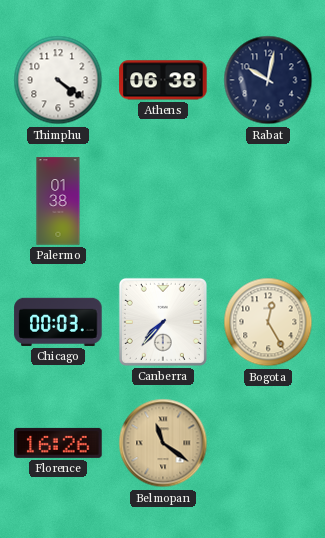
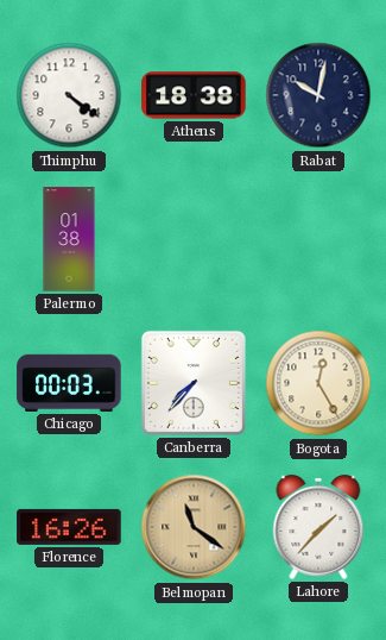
Athens: 06:38 -> 18:38
Lahore: none -> 1:37
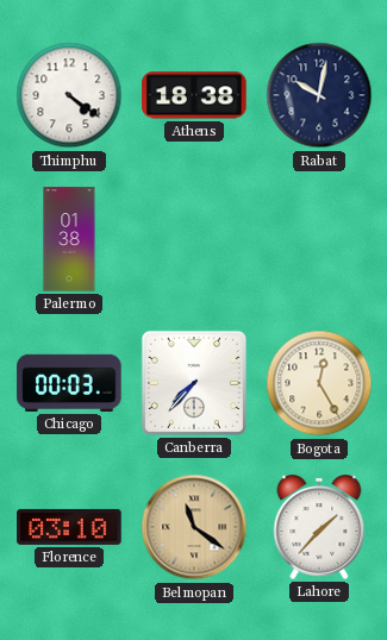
Florence: 16:26 -> 03:10
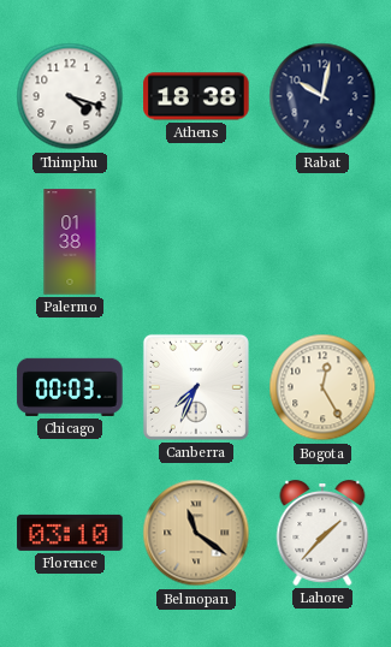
Thimphu: 4:21 -> 4:18
Canberra: 7:37 -> 7:34
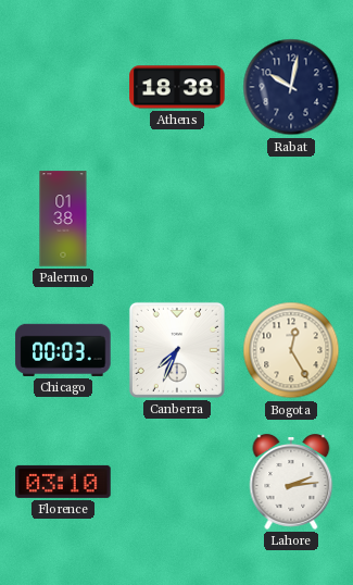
Thimphu: 4:18 -> none
Belmopan: 11:21 -> none
Lahore: 1:37 -> 2:14
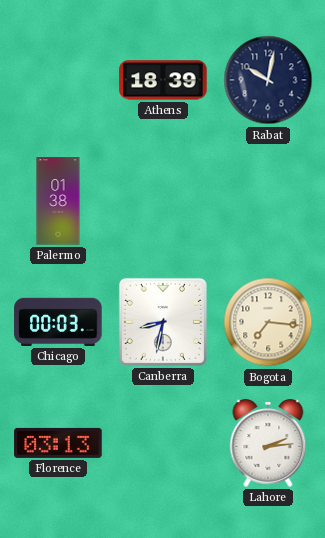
Athens: 18:38 -> 18:39
Canberra: 7:34 -> 8:32
Bogota: 12:25 -> 7:16
Florence: 03:10 -> 03:13
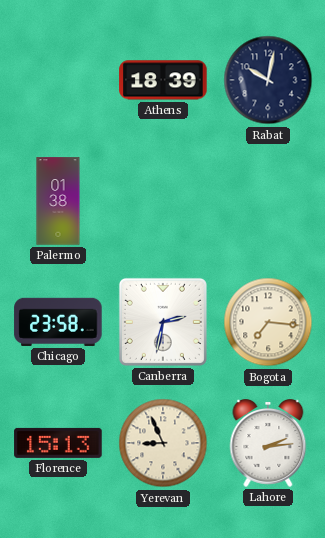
Chicago: 00:03 -> 23:58
Canberra: 8:32 -> 2:32
Florence: 03:13 -> 15:13
Yerevan: none -> 8:56
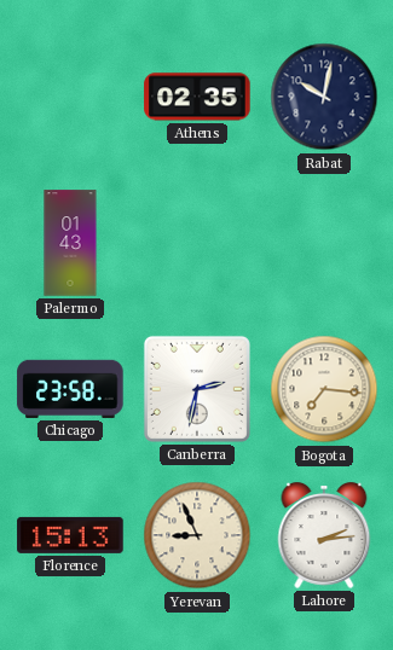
Athens: 18:39 -> 02:35
Palermo: 01:38 -> 01:43
